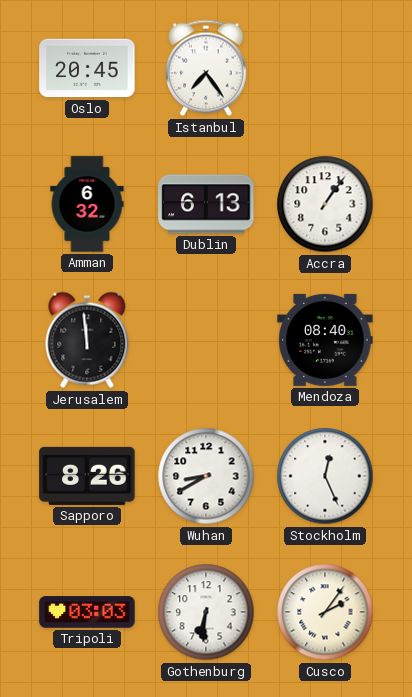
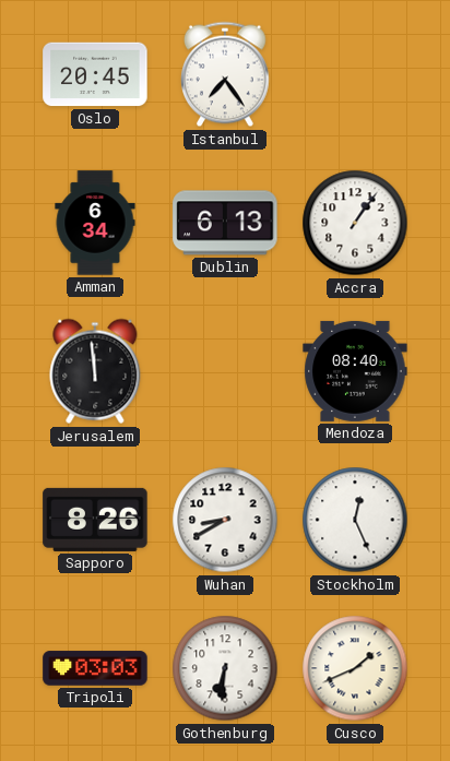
Amman: 6:32 -> 6:34
Cusco: 2:06 -> 1:41
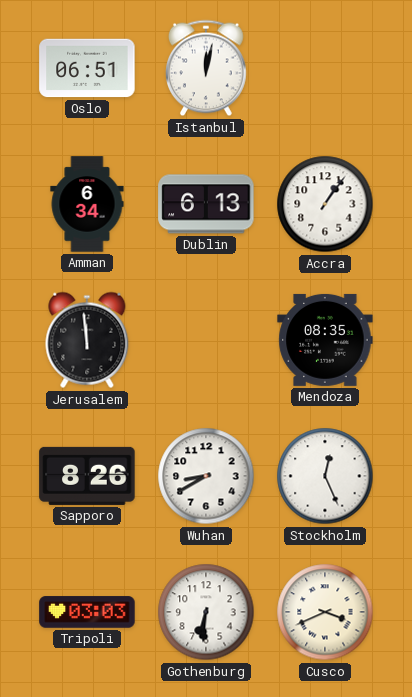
Oslo: 20:45 -> 06:51
Istanbul: 7:24 -> 12:02
Mendoza: 08:40 -> 08:35
Cusco: 1:41 -> 3:41
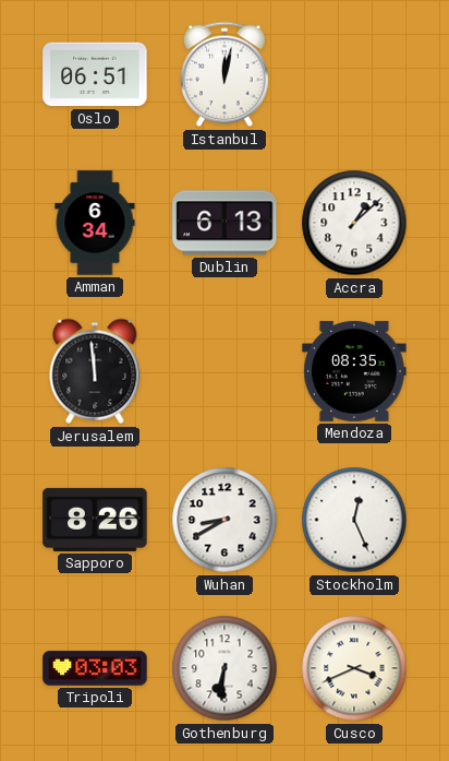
Accra: 1:06 -> 1:08
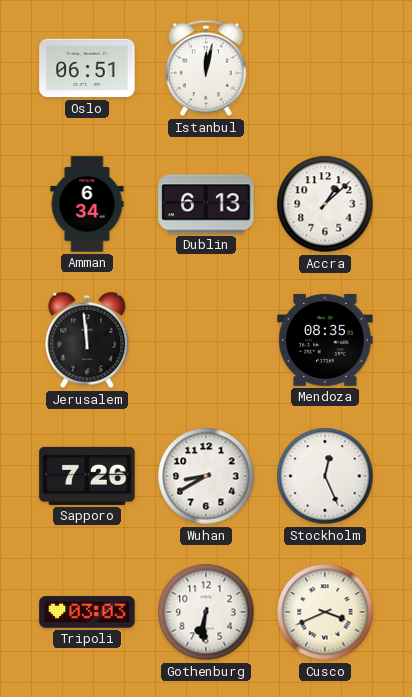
Sapporo: 8:26 -> 7:26
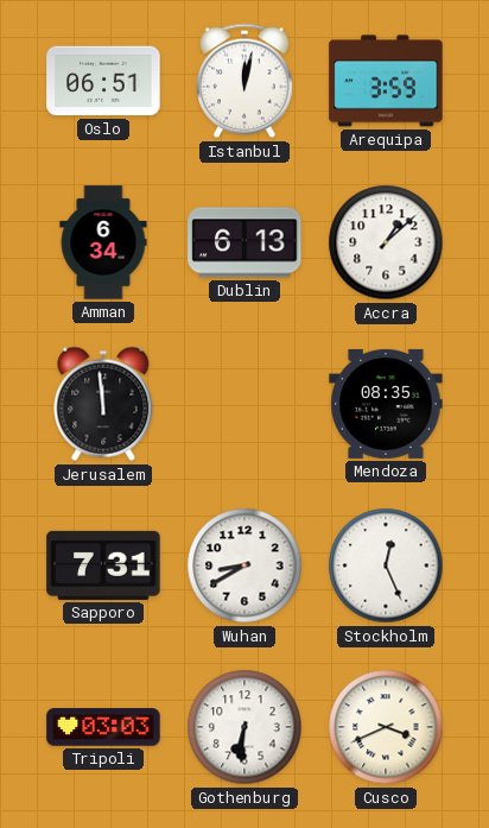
Arequipa: none -> 3:59
Sapporo: 7:26 -> 7:31
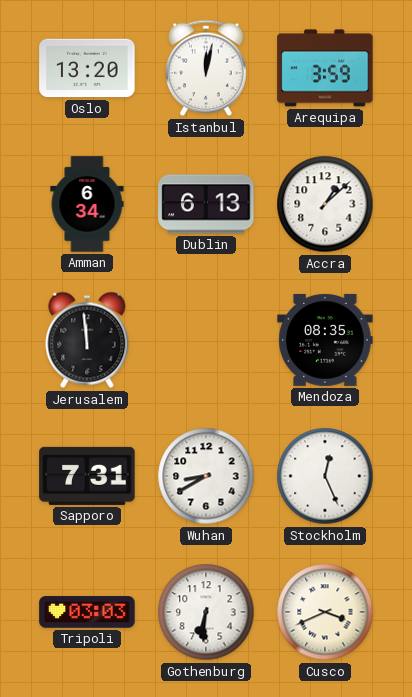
Oslo: 06:51 -> 13:20
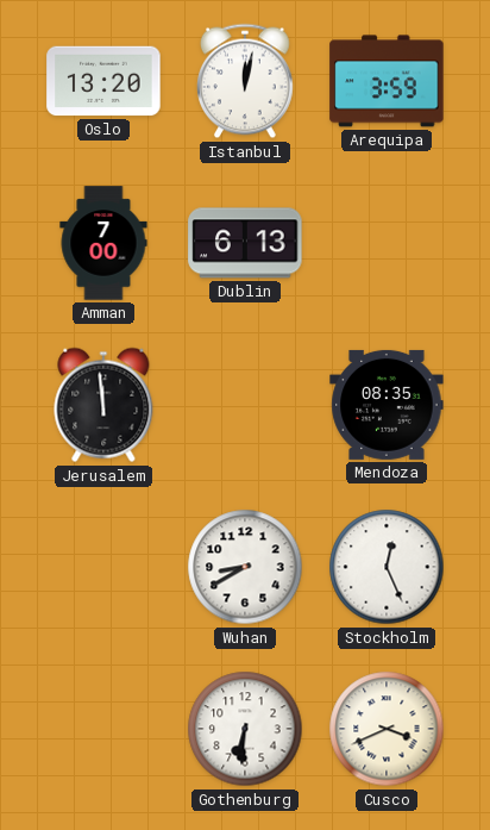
Amman: 6:34 -> 7:00
Accra: 1:08 -> none
Sapporo: 7:31 -> none
Tripoli: 03:03 -> none
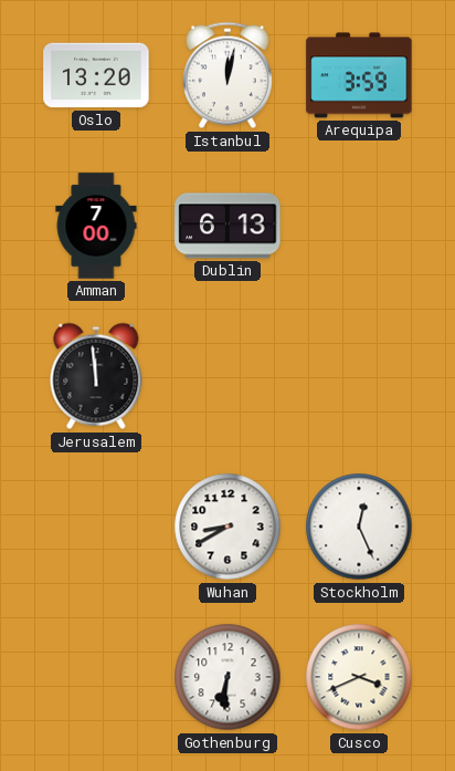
Mendoza: 08:35 -> none
